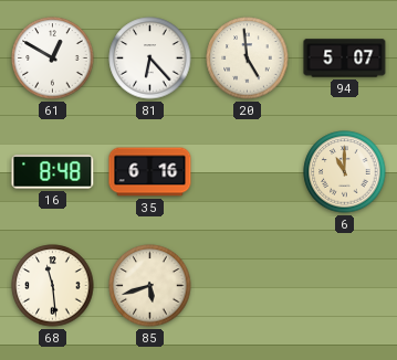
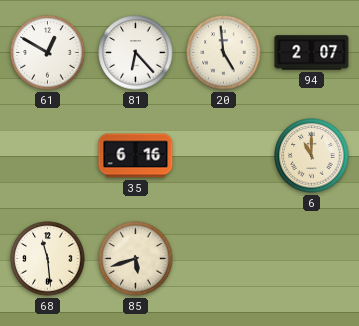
94: 5:07 -> 2:07
16: 8:48 -> none
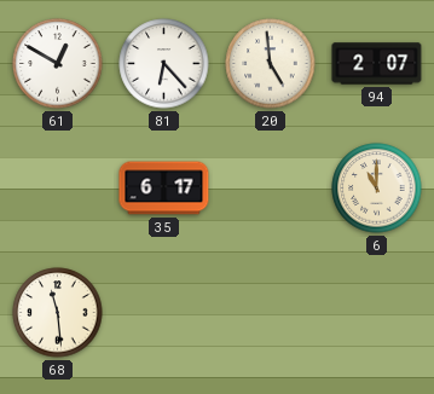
35: 6:16 -> 6:17
85: 5:42 -> none
